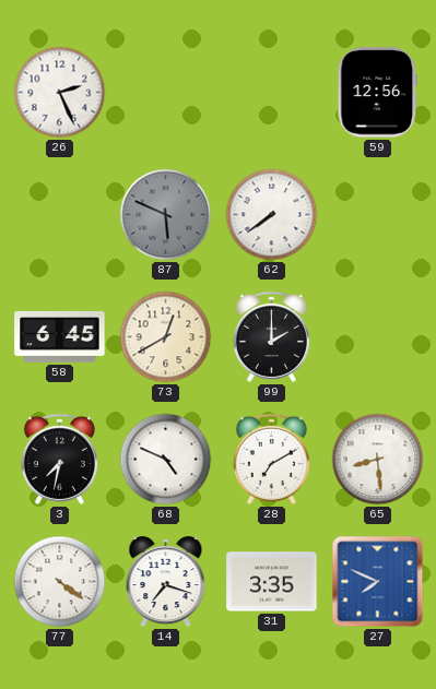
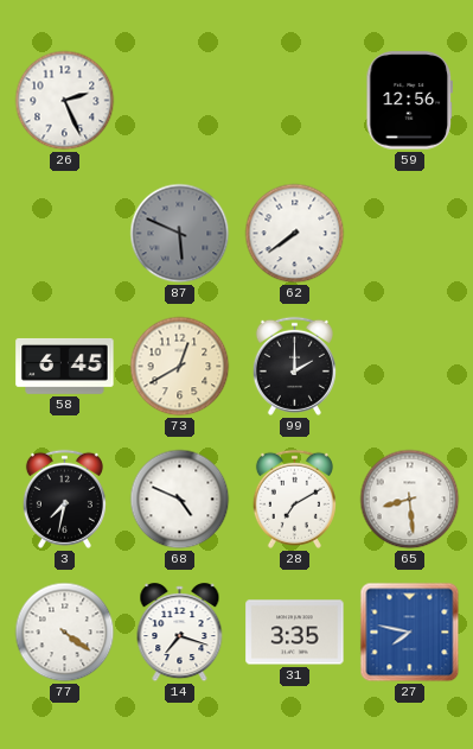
27: 7:49 -> 7:47
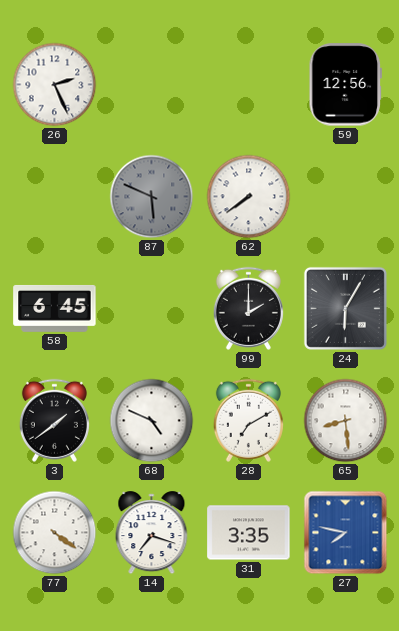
73: 12:40 -> none
24: none -> 6:05
3: 7:32 -> 1:39
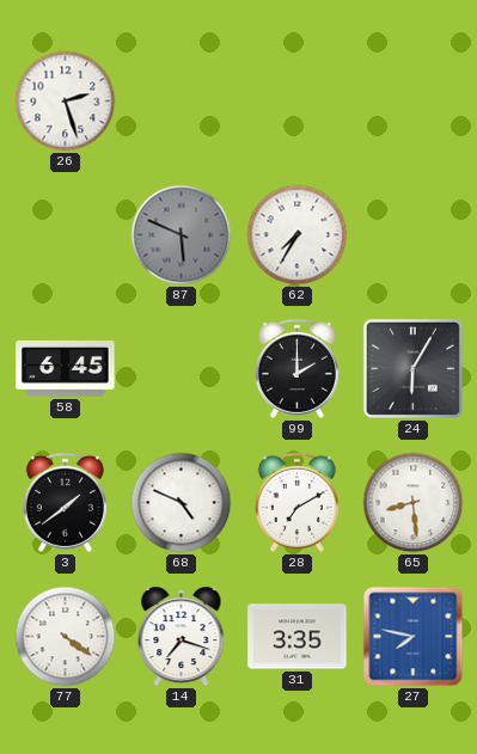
26: 2:26 -> 2:27
59: 12:56 -> none
62: 7:39 -> 7:35
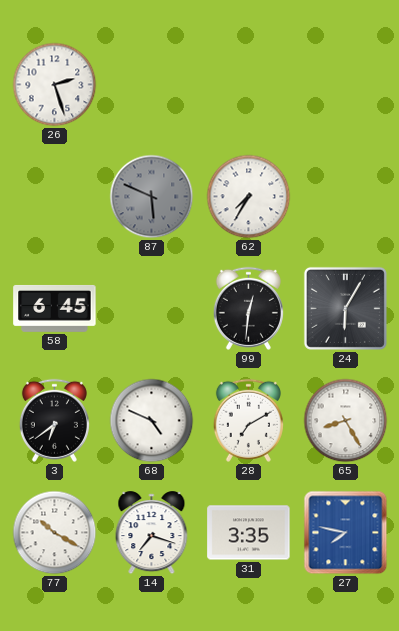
99: 2:00 -> 12:31
3: 1:39 -> 6:39
65: 8:29 -> 8:25
77: 4:21 -> 10:20
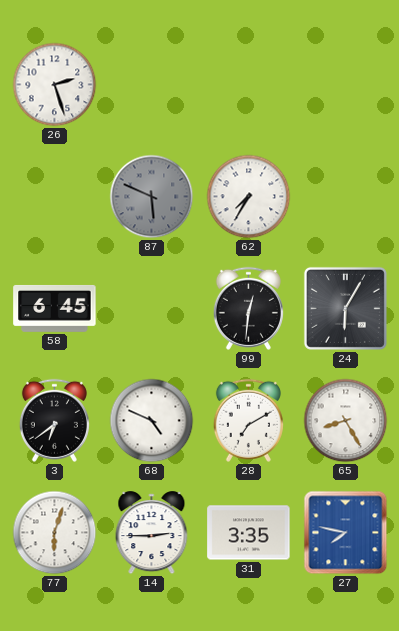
77: 10:20 -> 6:03
14: 7:18 -> 2:45
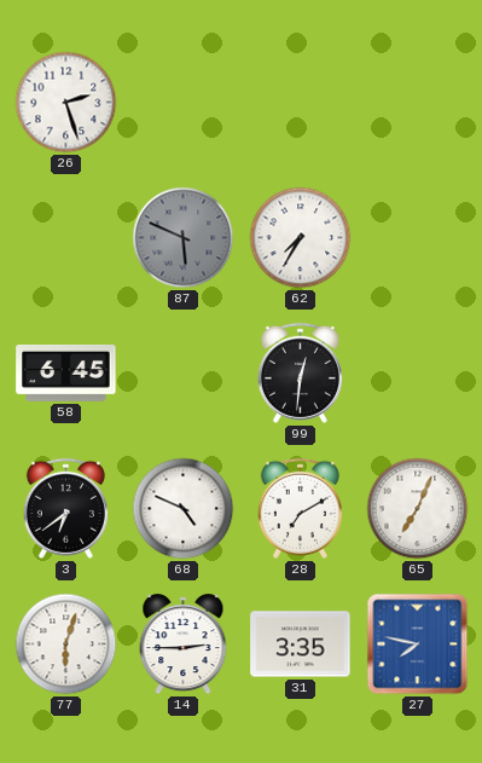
24: 6:05 -> none
65: 8:25 -> 7:04
